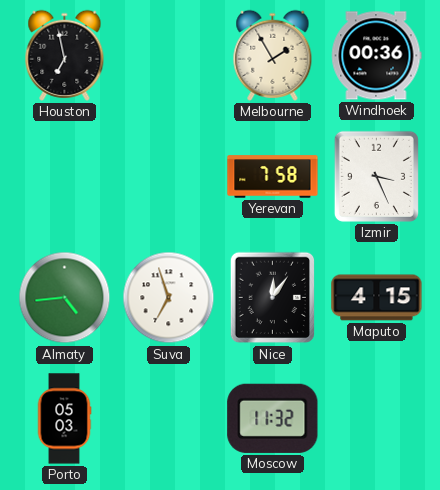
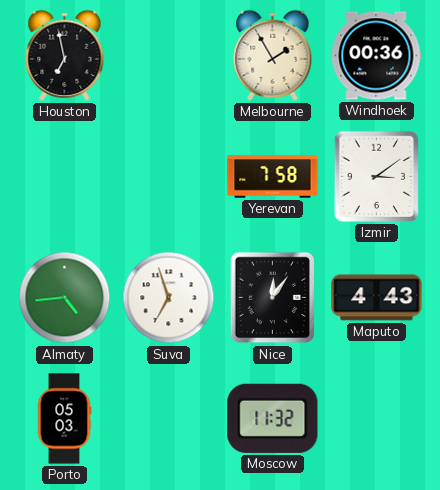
Izmir: 3:26 -> 3:09
Maputo: 4:15 -> 4:43
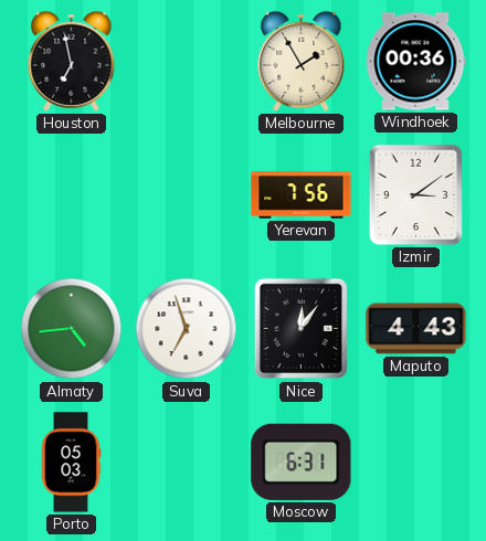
Yerevan: 7:58 -> 7:56
Moscow: 11:32 -> 6:31
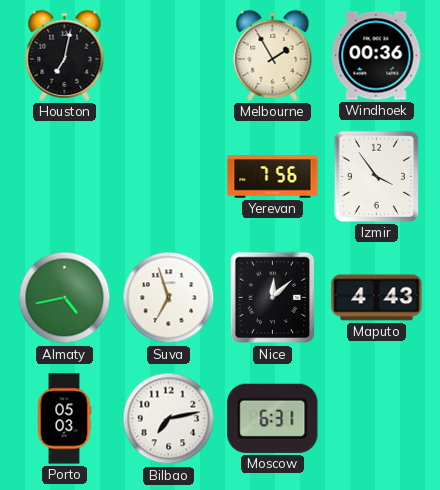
Houston: 6:58 -> 7:02
Izmir: 3:09 -> 3:54
Almaty: 4:44 -> 4:43
Nice: 12:06 -> 12:08
Bilbao: none -> 7:13
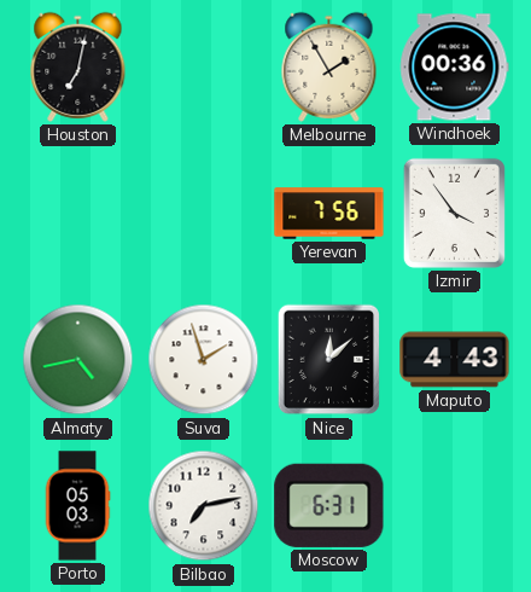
Suva: 6:57 -> 1:57
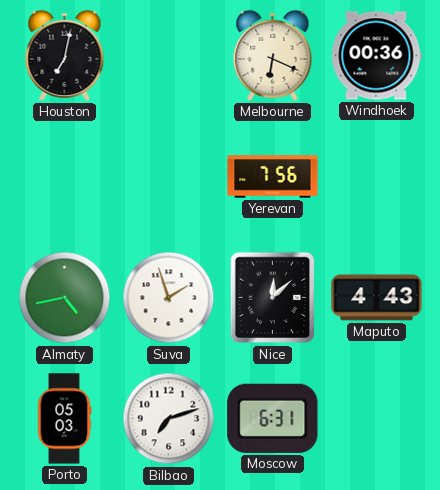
Melbourne: 1:55 -> 6:19
Izmir: 3:54 -> none
Bilbao: 7:13 -> 7:12
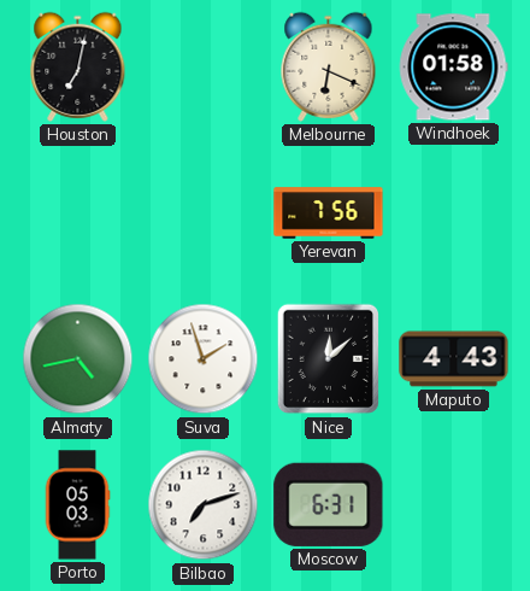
Windhoek: 00:36 -> 01:58
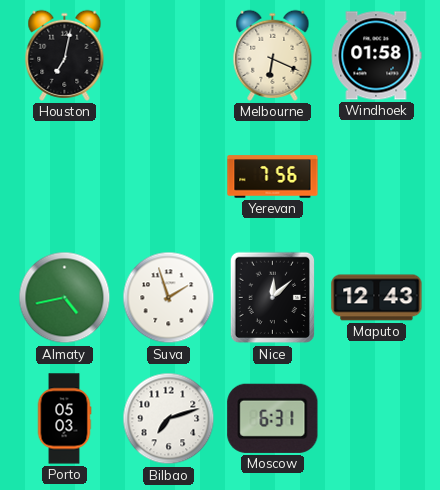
Maputo: 4:43 -> 12:43
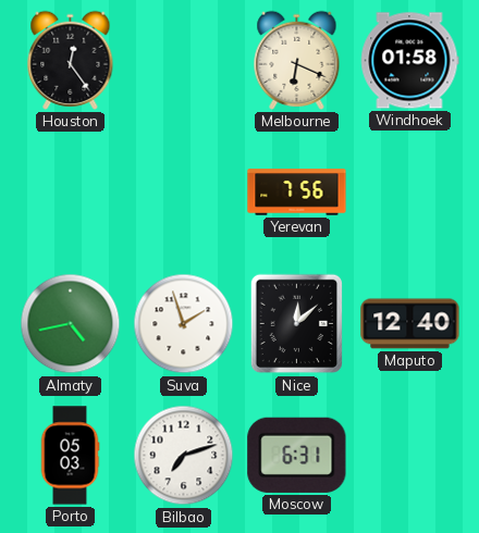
Houston: 7:02 -> 12:24
Maputo: 12:43 -> 12:40
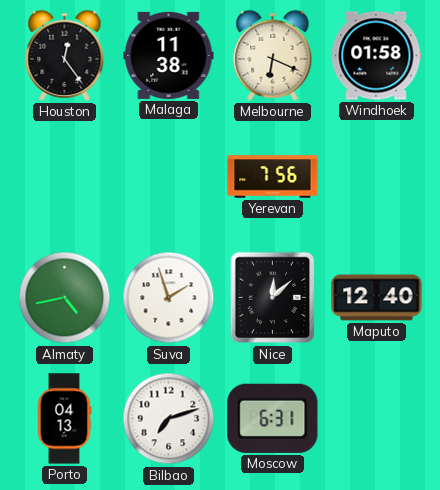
Malaga: none -> 11:38
Porto: 05:03 -> 04:13
